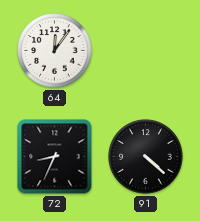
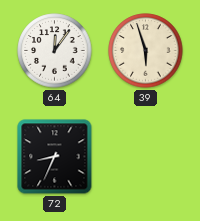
39: none -> 5:57
91: 4:22 -> none
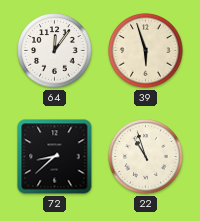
72: 8:34 -> 8:38
22: none -> 10:57
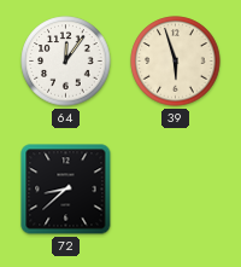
22: 10:57 -> none
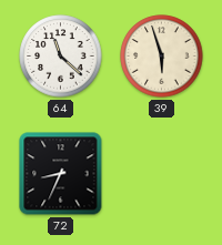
64: 12:06 -> 11:22
72: 8:38 -> 8:34
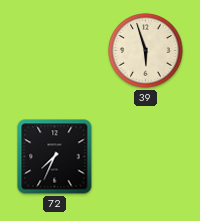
64: 11:22 -> none
72: 8:34 -> 7:34
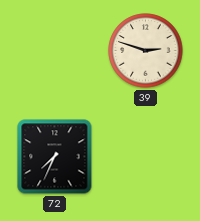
39: 5:57 -> 2:48
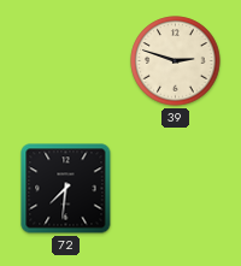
72: 7:34 -> 7:31
